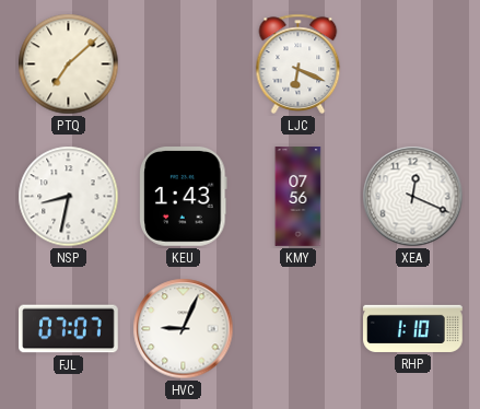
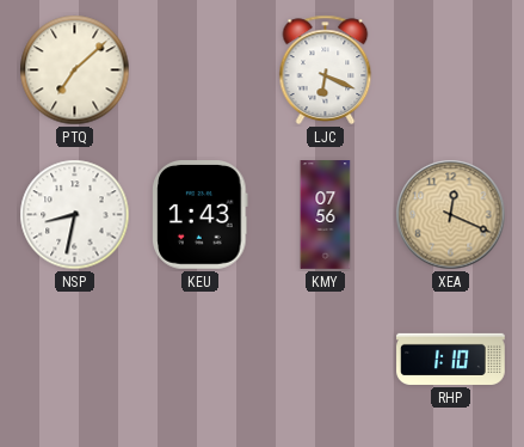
XEA dial: white -> champagne
FJL: 07:07 -> none
HVC: 9:04 -> none
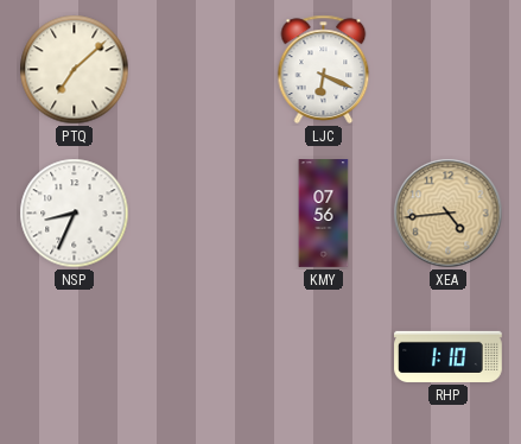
NSP: 8:32 -> 8:34
KEU: 1:43 -> none
XEA: 12:19 -> 4:44
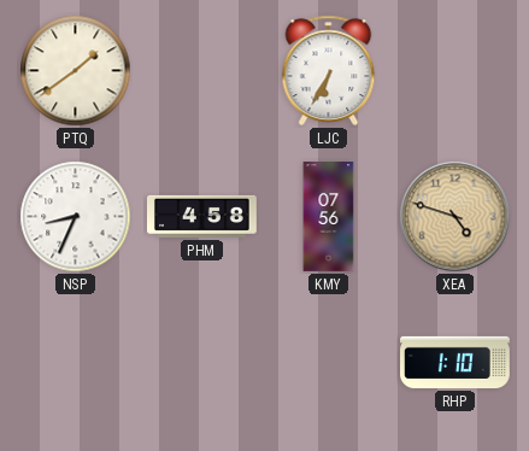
PTQ: 7:08 -> 1:39
LJC: 6:19 -> 6:35
PHM: none -> 4:58
XEA: 4:44 -> 4:48
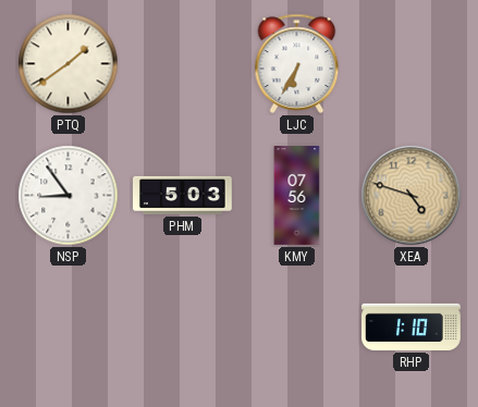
NSP: 8:34 -> 8:54
PHM: 4:58 -> 5:03
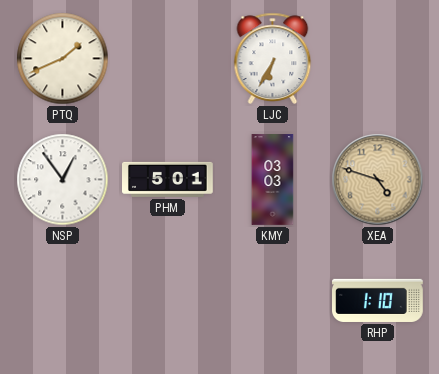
PTQ: 1:39 -> 1:41
NSP: 8:54 -> 12:54
PHM: 5:03 -> 5:01
KMY: 07:56 -> 03:03
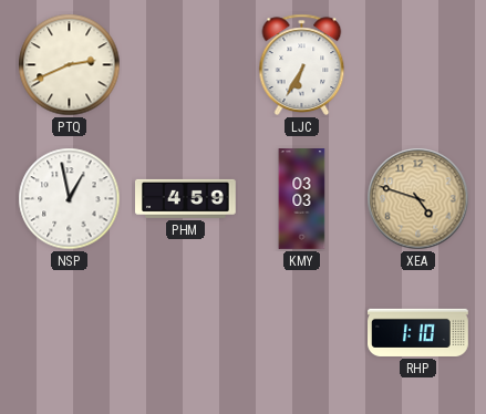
PTQ: 1:41 -> 2:41
NSP: 12:54 -> 12:58
PHM: 5:01 -> 4:59
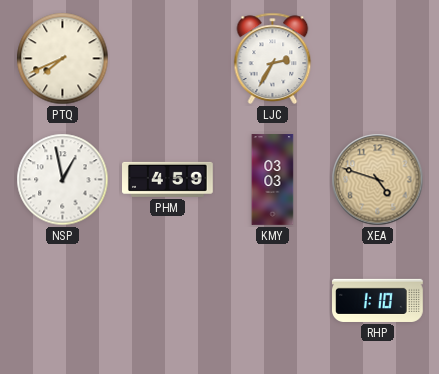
PTQ: 2:41 -> 7:41
LJC: 6:35 -> 2:35
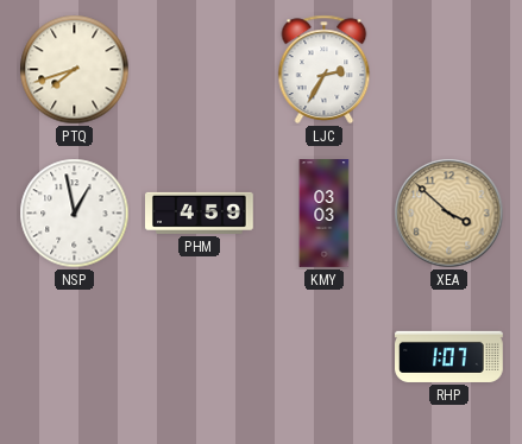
PTQ: 7:41 -> 7:42
XEA: 4:48 -> 3:52
RHP: 1:10 -> 1:07
